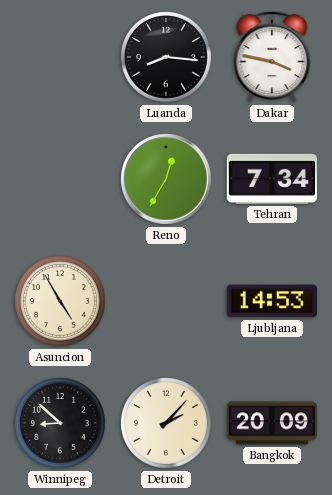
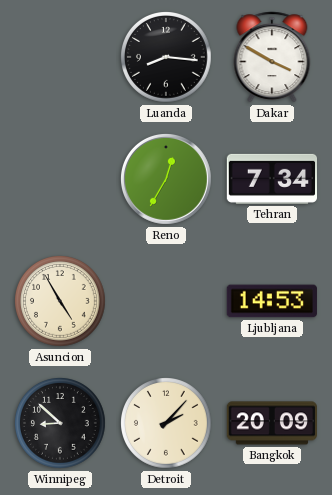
Dakar: 3:47 -> 3:50
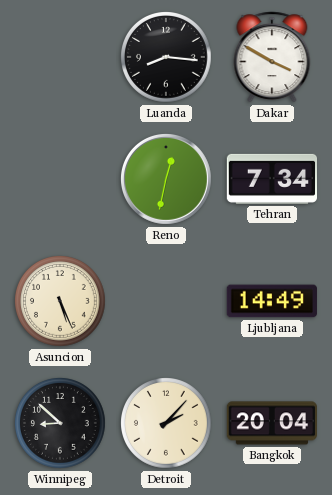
Reno: 12:35 -> 12:32
Asuncion: 4:55 -> 5:26
Ljubljana: 14:53 -> 14:49
Bangkok: 20:09 -> 20:04
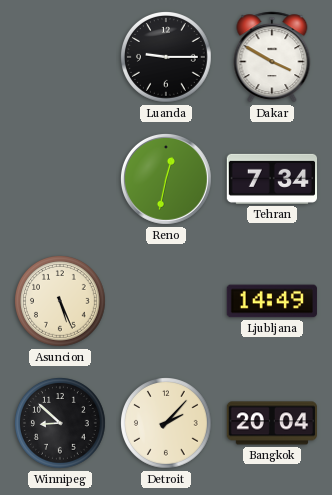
Luanda: 8:16 -> 9:15
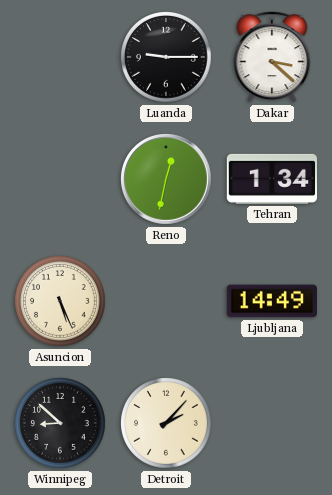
Dakar: 3:50 -> 3:22
Tehran: 7:34 -> 1:34
Bangkok: 20:04 -> none
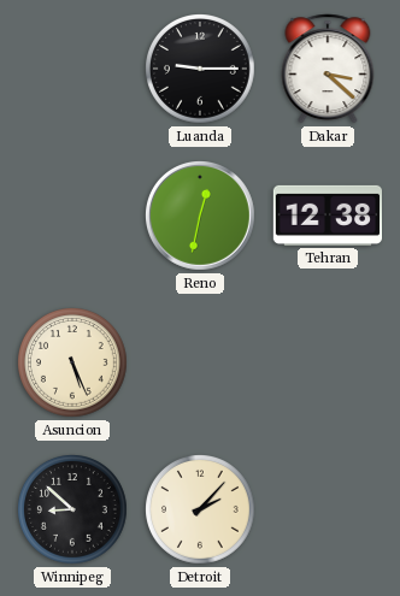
Tehran: 1:34 -> 12:38
Ljubljana: 14:49 -> none
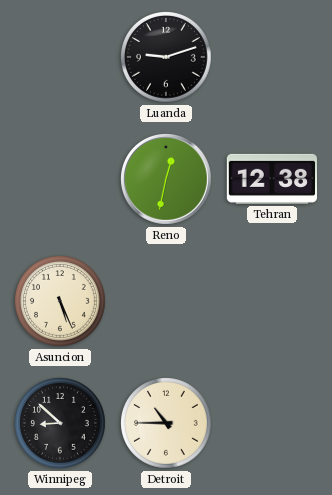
Luanda: 9:15 -> 9:12
Dakar: 3:22 -> none
Detroit: 2:07 -> 10:45
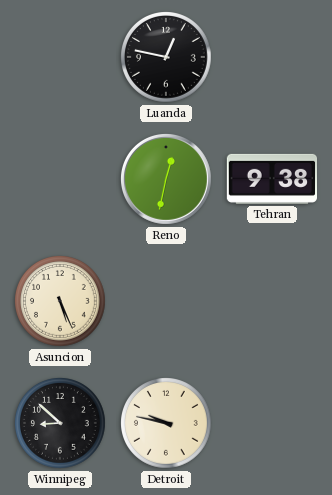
Luanda: 9:12 -> 12:47
Tehran: 12:38 -> 9:38
Detroit: 10:45 -> 9:47
